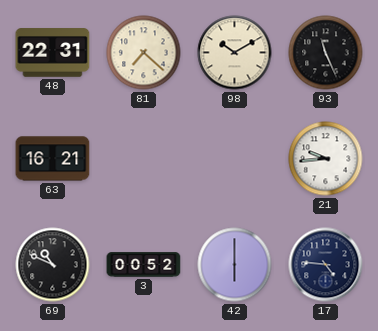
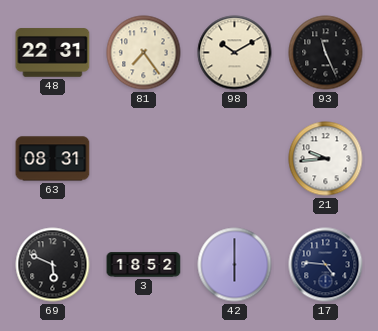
81: 7:22 -> 7:24
63: 16:21 -> 08:31
69: 10:49 -> 5:49
3: 00:52 -> 18:52
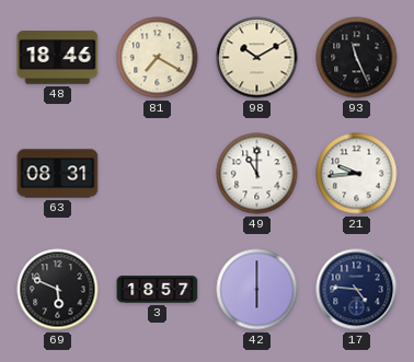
48: 22:31 -> 18:46
81: 7:24 -> 7:20
49: none -> 11:00
3: 18:52 -> 18:57
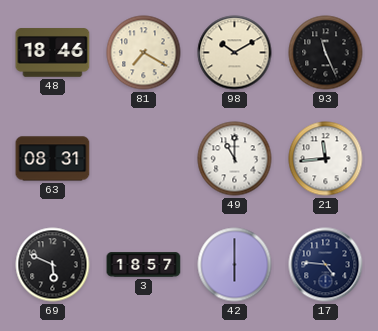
21: 9:44 -> 11:44
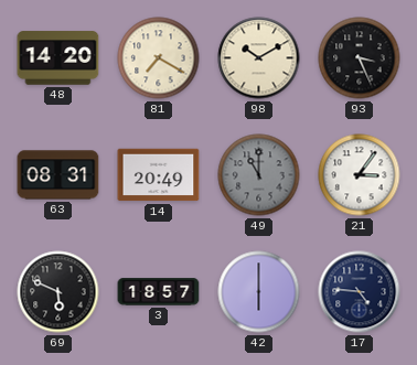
48: 18:46 -> 14:20
93: 11:26 -> 3:26
14: none -> 20:49
49 dial: white -> grey
21: 11:44 -> 3:06
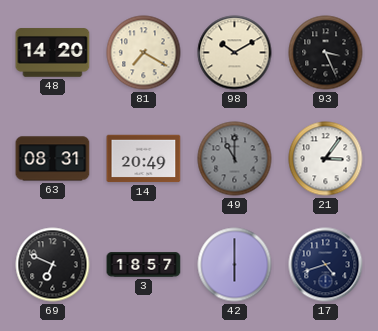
69: 5:49 -> 6:49
17: 4:46 -> 4:42
